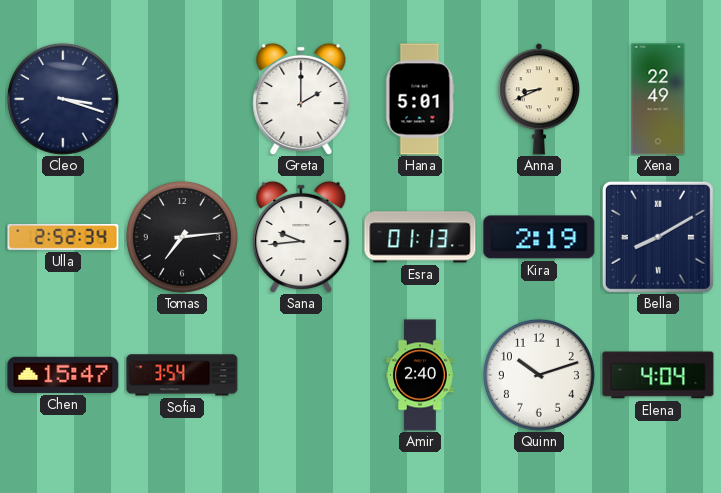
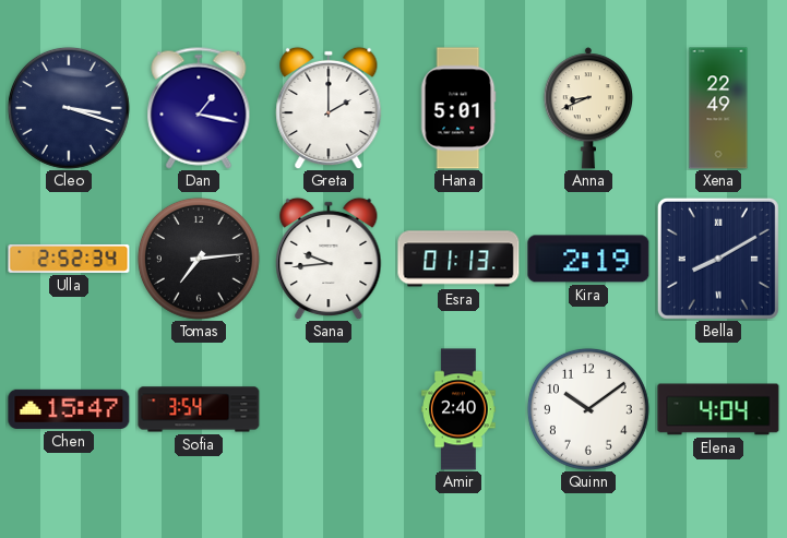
Dan: none -> 1:17
Quinn: 10:12 -> 10:09
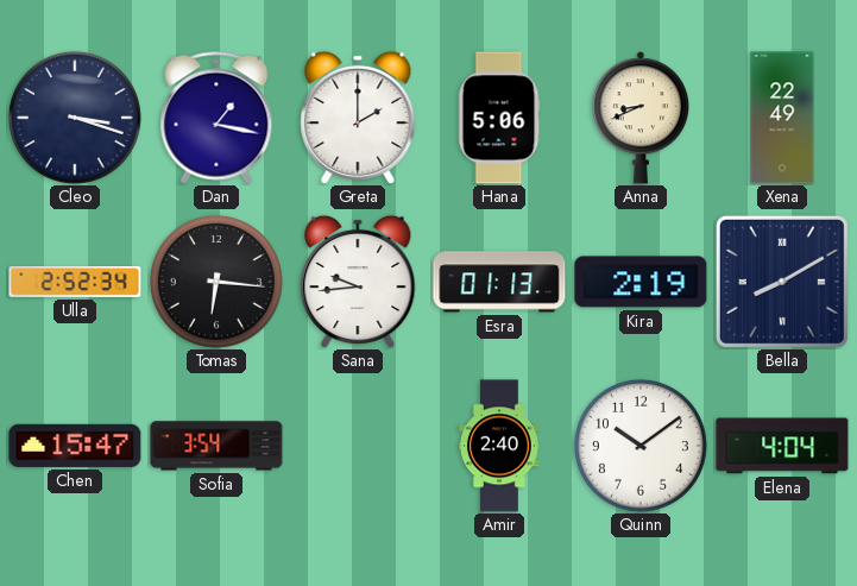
Hana: 5:01 -> 5:06
Tomas: 7:14 -> 6:16
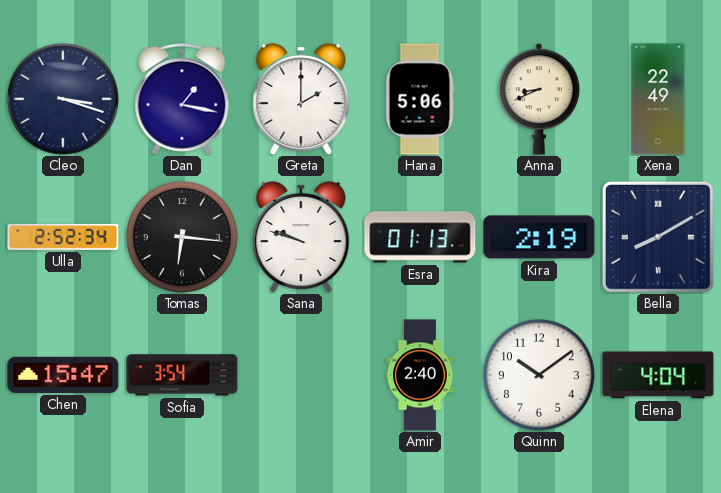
Sana: 9:44 -> 9:48
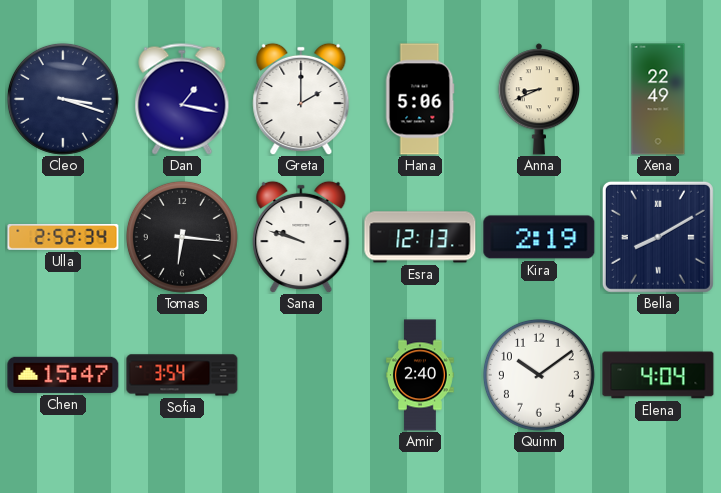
Esra: 01:13 -> 12:13
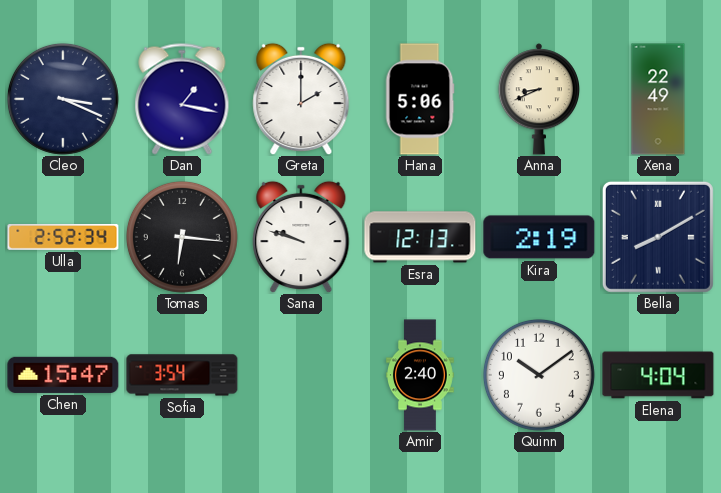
Cleo: 3:18 -> 3:19
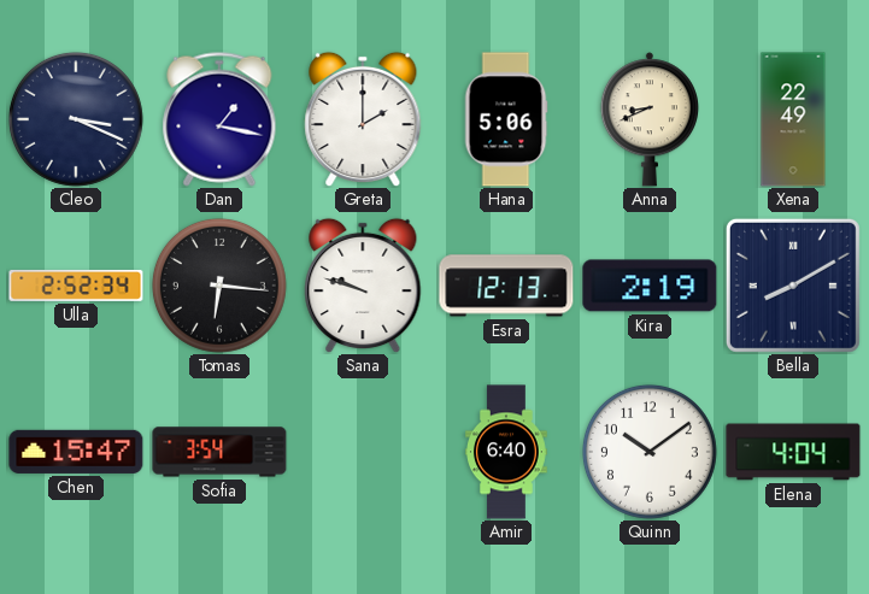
Amir: 2:40 -> 6:40
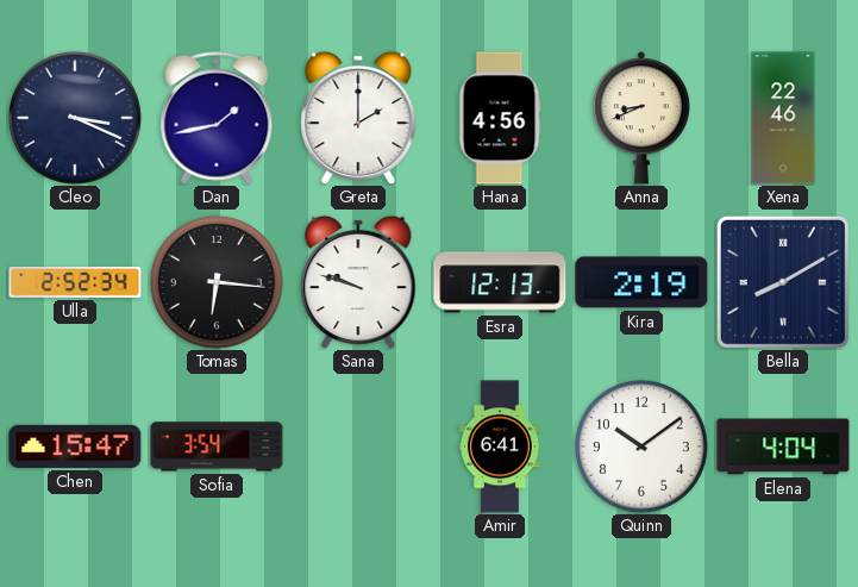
Dan: 1:17 -> 1:43
Hana: 5:06 -> 4:56
Xena: 22:49 -> 22:46
Amir: 6:40 -> 6:41
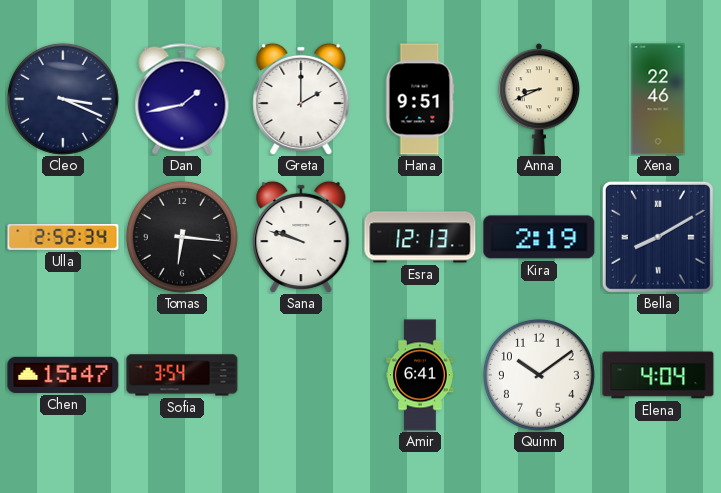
Hana: 4:56 -> 9:51
